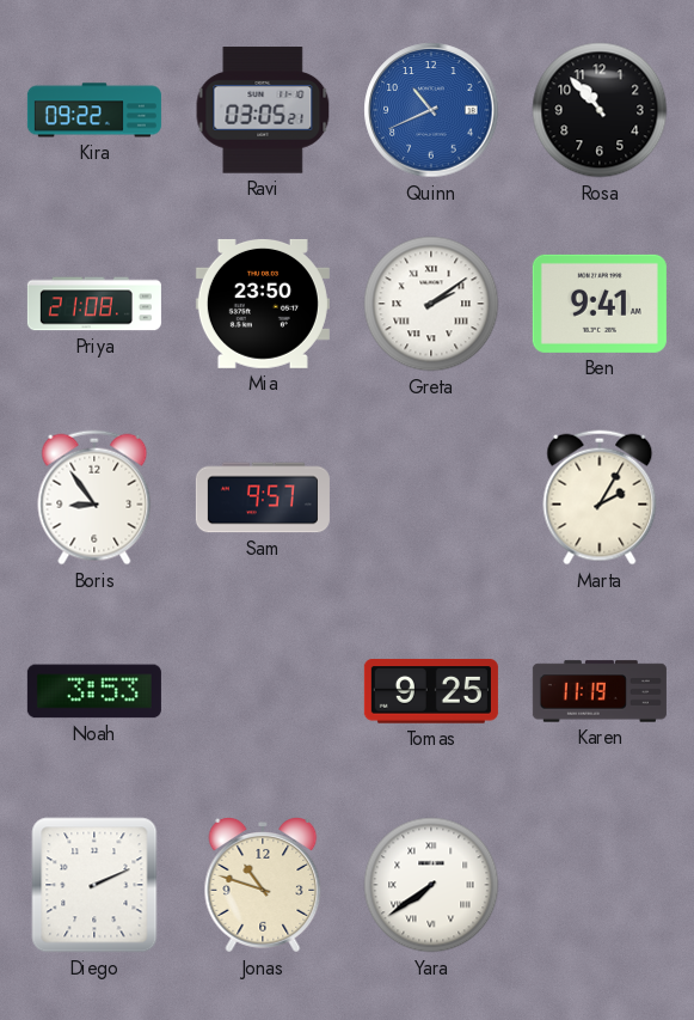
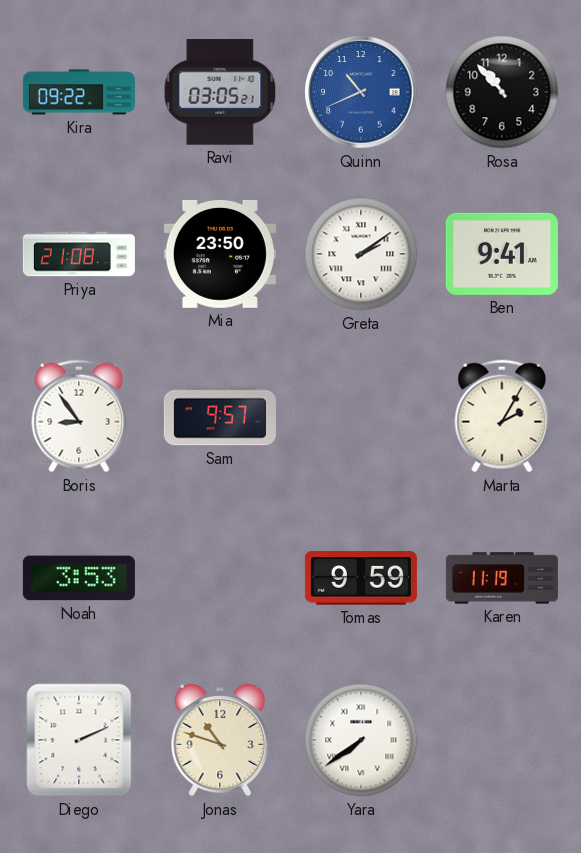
Tomas: 9:25 -> 9:59
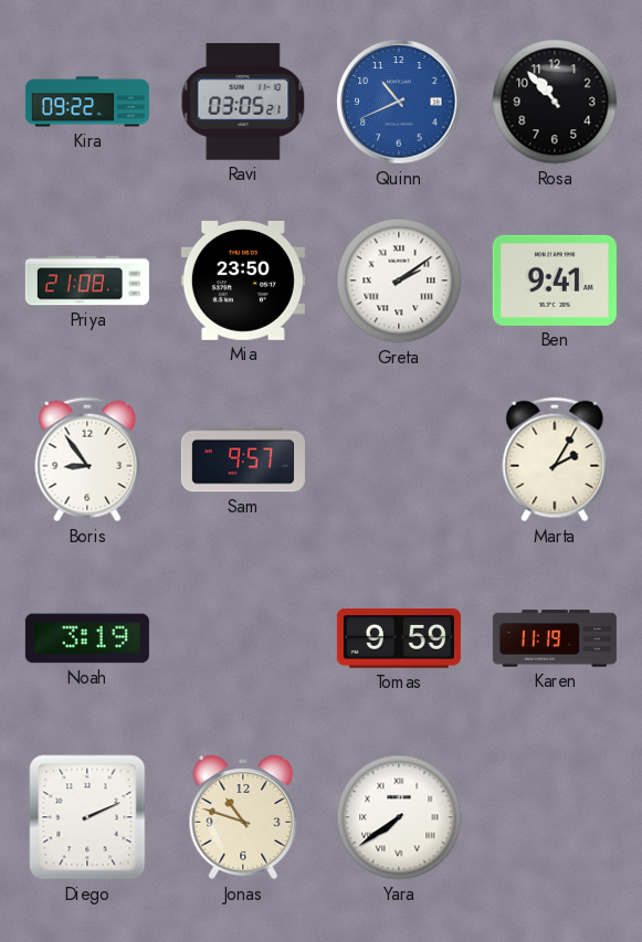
Noah: 3:53 -> 3:19
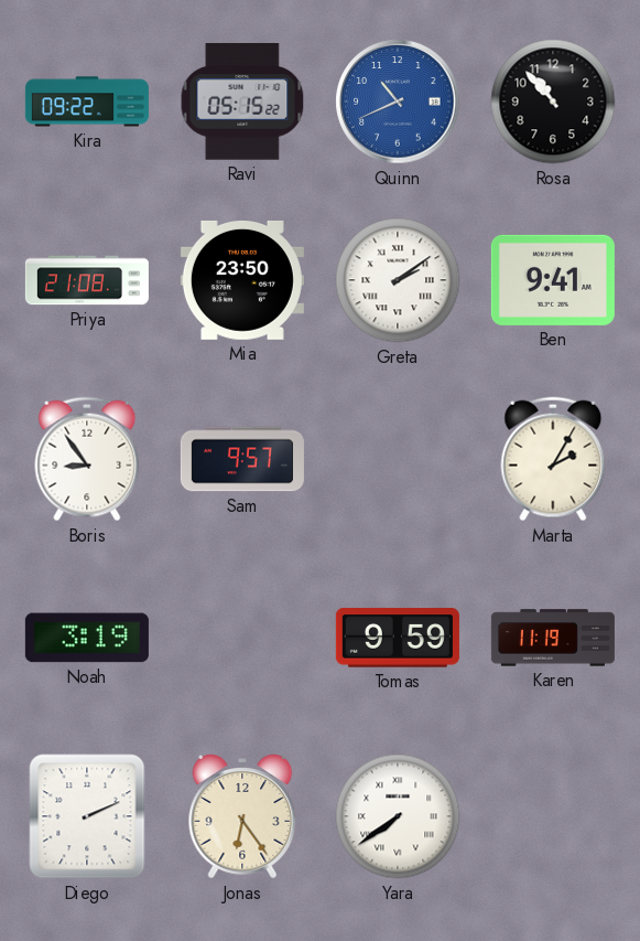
Ravi: 03:05 -> 05:15
Jonas: 10:48 -> 6:24
